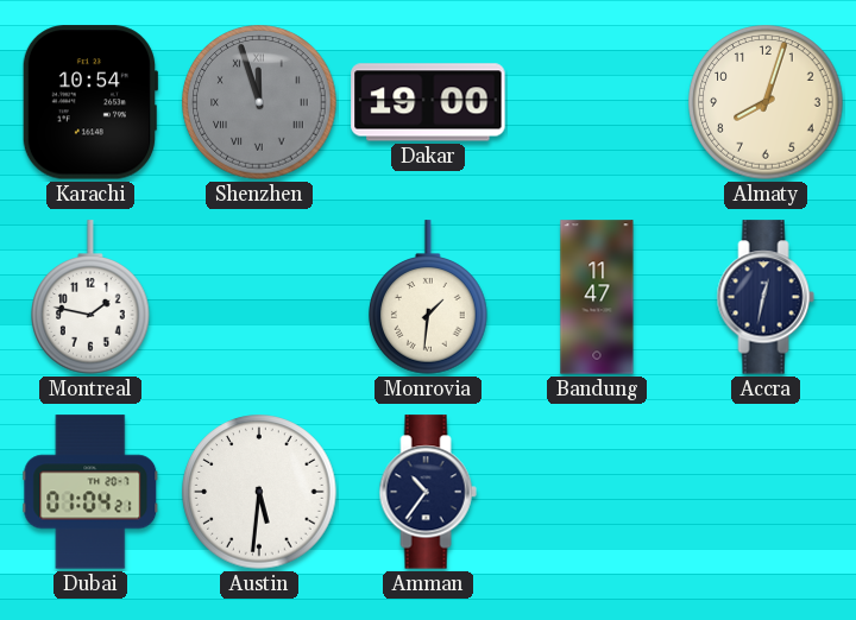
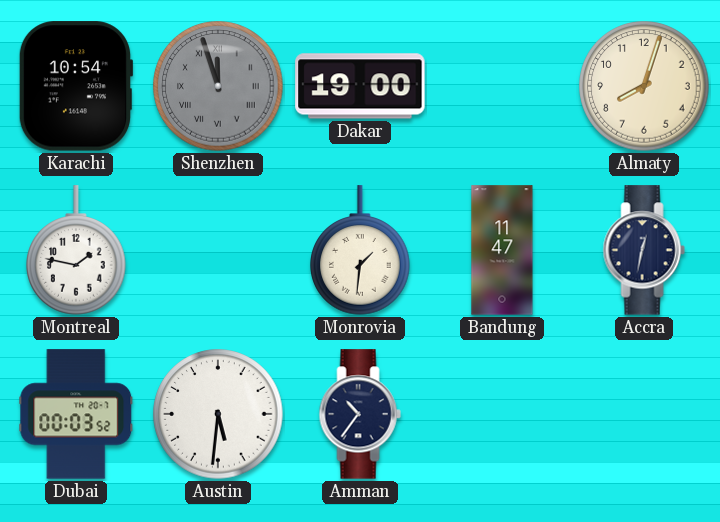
Dubai: 01:04 -> 00:03
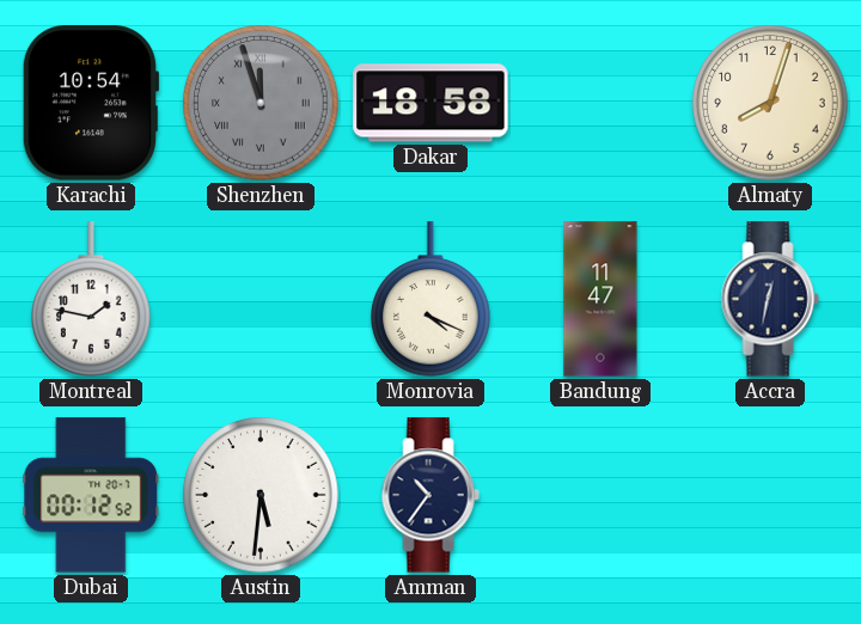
Dakar: 19:00 -> 18:58
Monrovia: 1:31 -> 4:19
Dubai: 00:03 -> 00:12
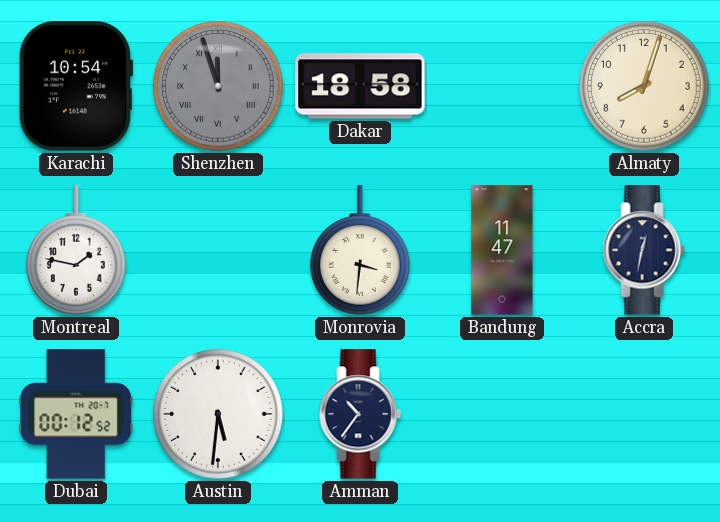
Monrovia: 4:19 -> 3:31
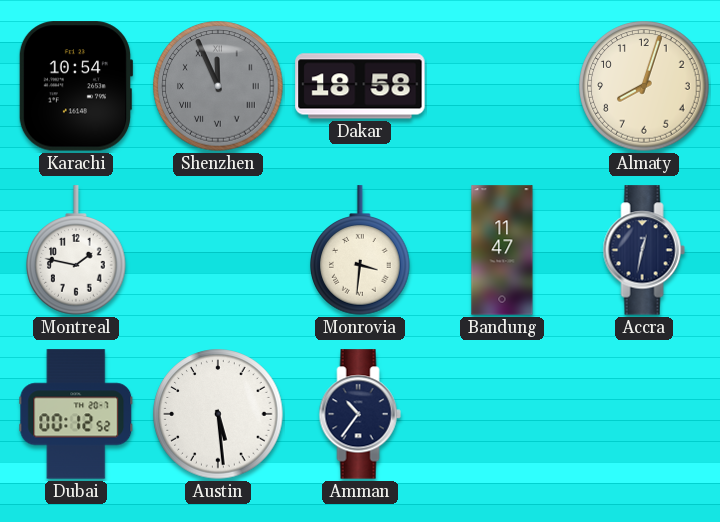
Shenzhen: 11:57 -> 11:56
Austin: 5:31 -> 5:29
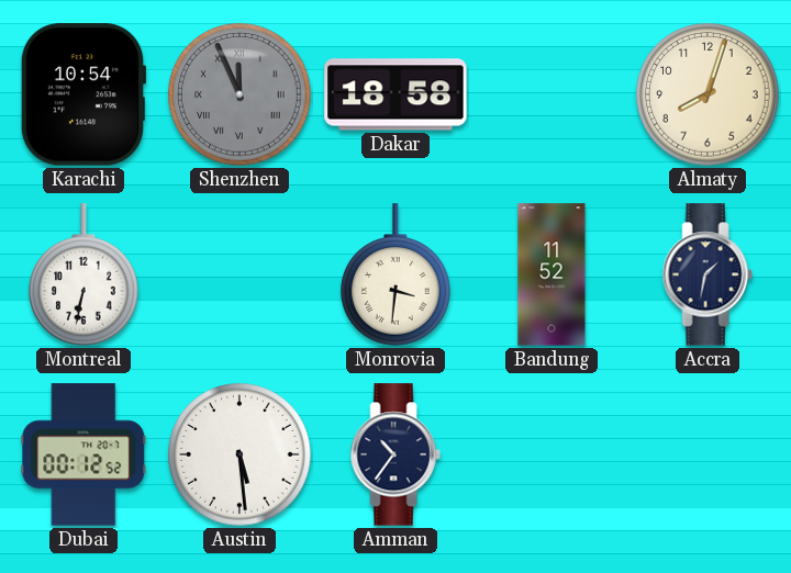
Montreal: 1:47 -> 6:32
Bandung: 11:47 -> 11:52
Accra: 12:32 -> 1:32
